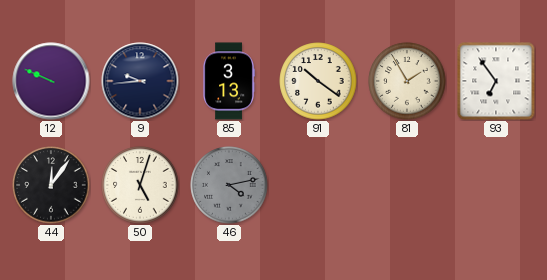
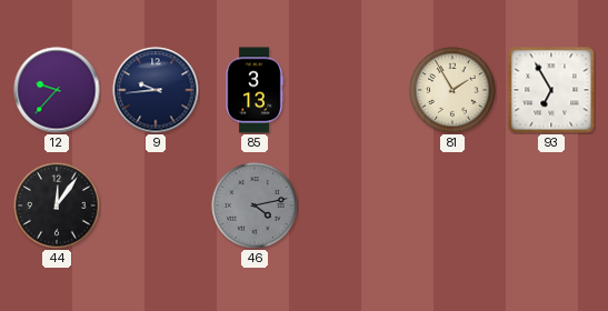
12: 9:49 -> 9:37
91: 10:21 -> none
93: 6:54 -> 6:55
50: 5:03 -> none
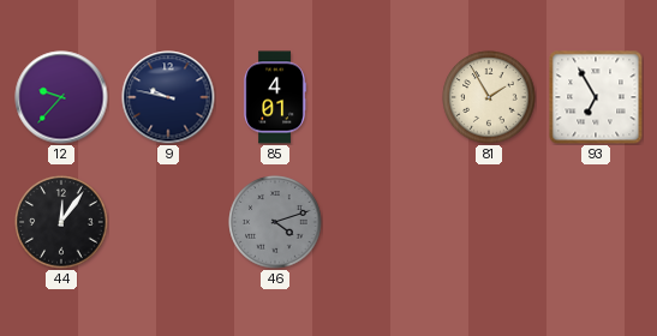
9: 9:44 -> 9:47
85: 3:13 -> 4:01
46: 4:13 -> 4:12
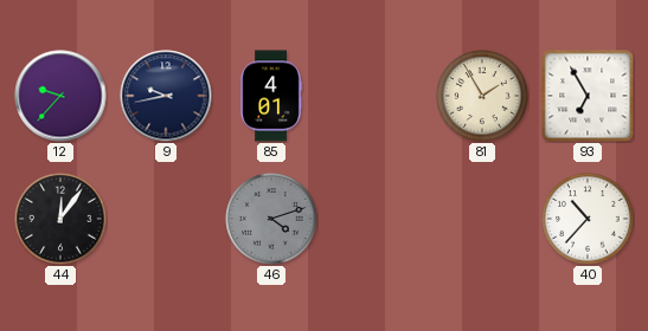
9: 9:47 -> 9:43
40: none -> 10:37
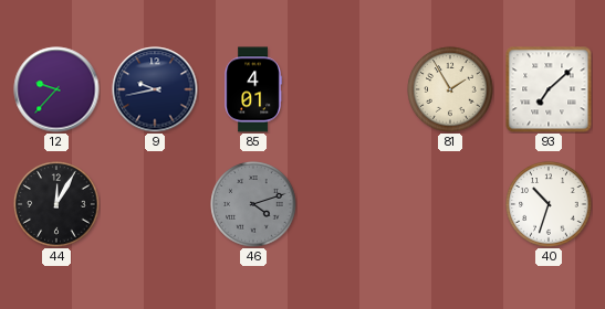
93: 6:55 -> 7:08
44: 12:06 -> 12:05
40: 10:37 -> 10:33
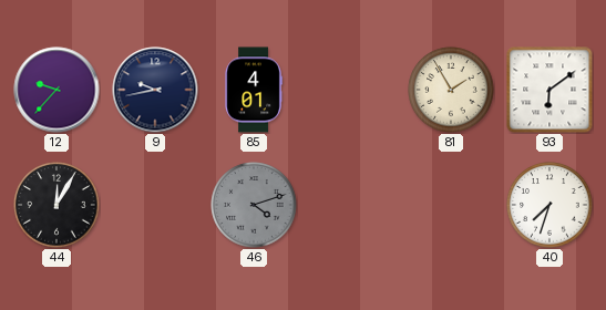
93: 7:08 -> 6:09
40: 10:33 -> 7:33
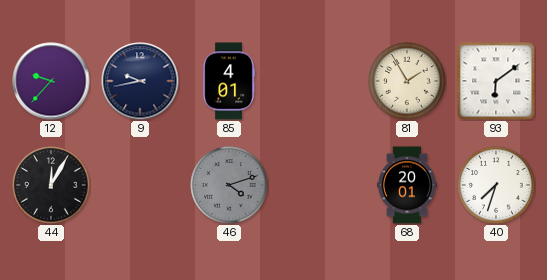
68: none -> 20:01
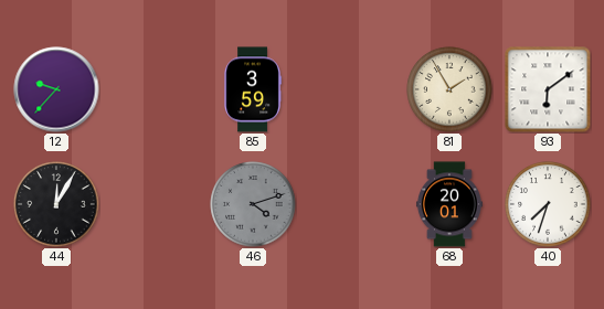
9: 9:43 -> none
85: 4:01 -> 3:59
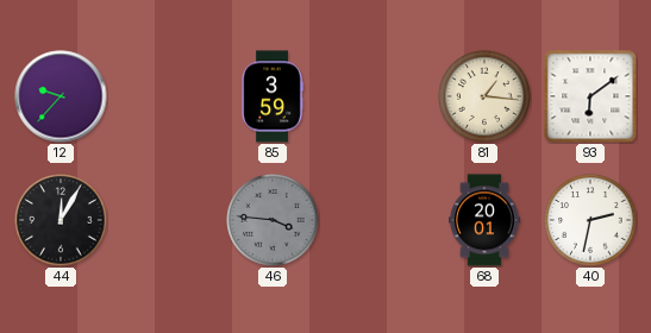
81: 1:55 -> 1:16
46: 4:12 -> 3:46
40: 7:33 -> 2:32
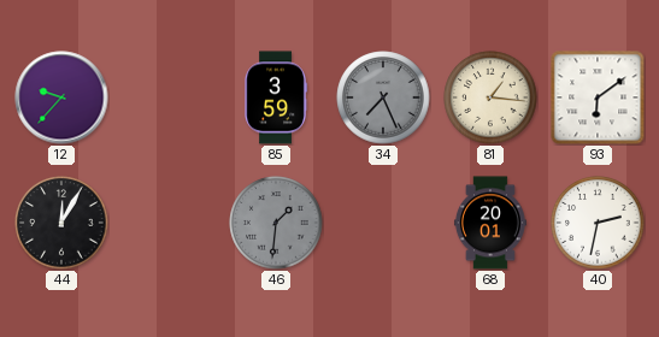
34: none -> 7:26
46: 3:46 -> 1:31
